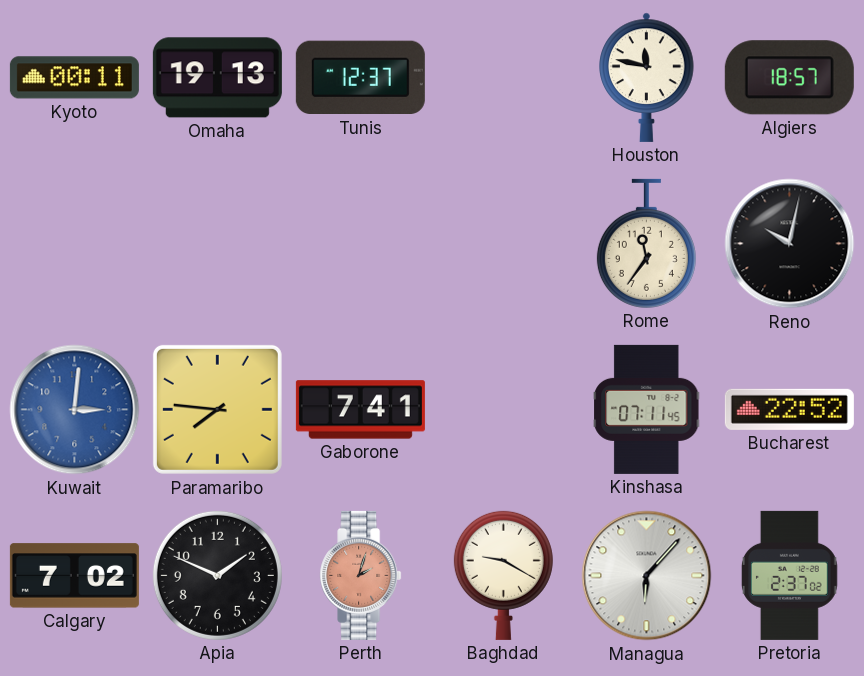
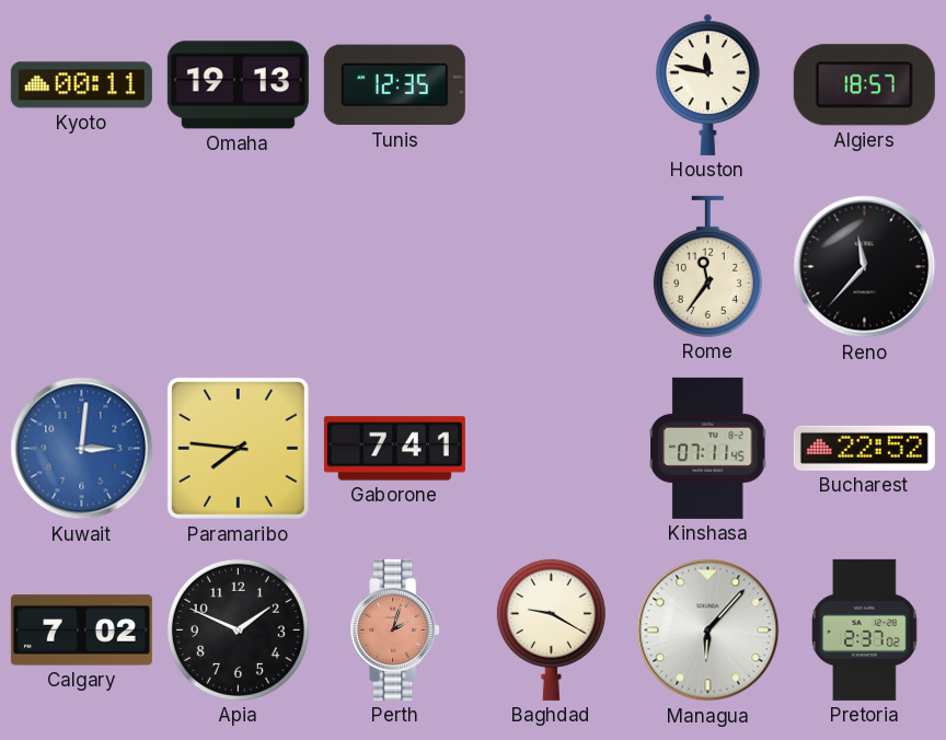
Tunis: 12:37 -> 12:35
Reno: 10:02 -> 11:37
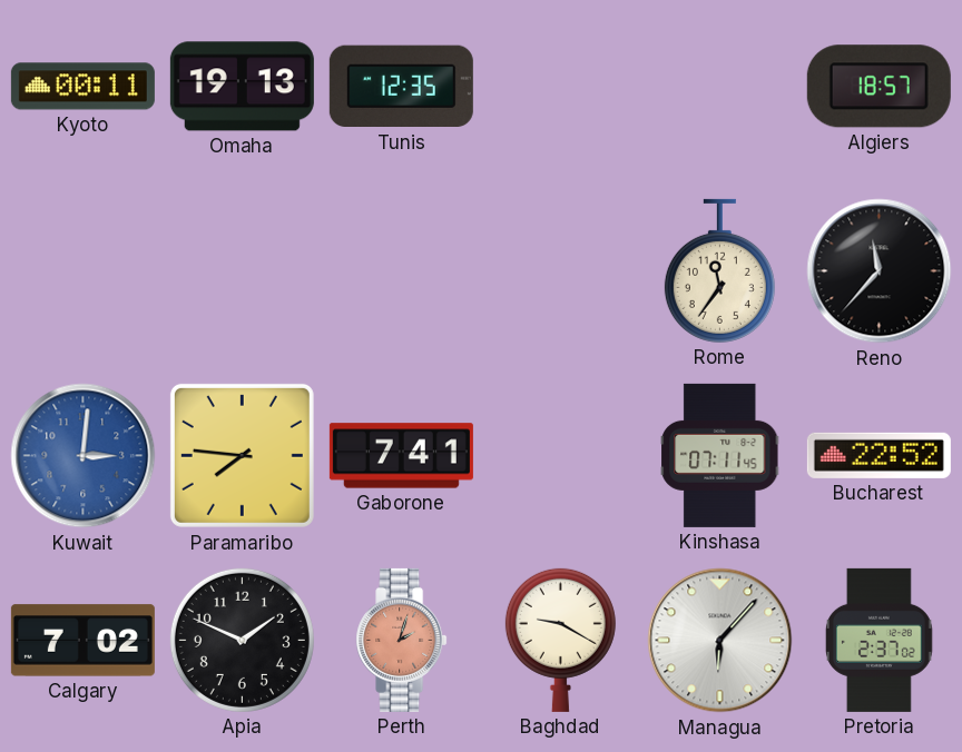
Houston: 11:47 -> none
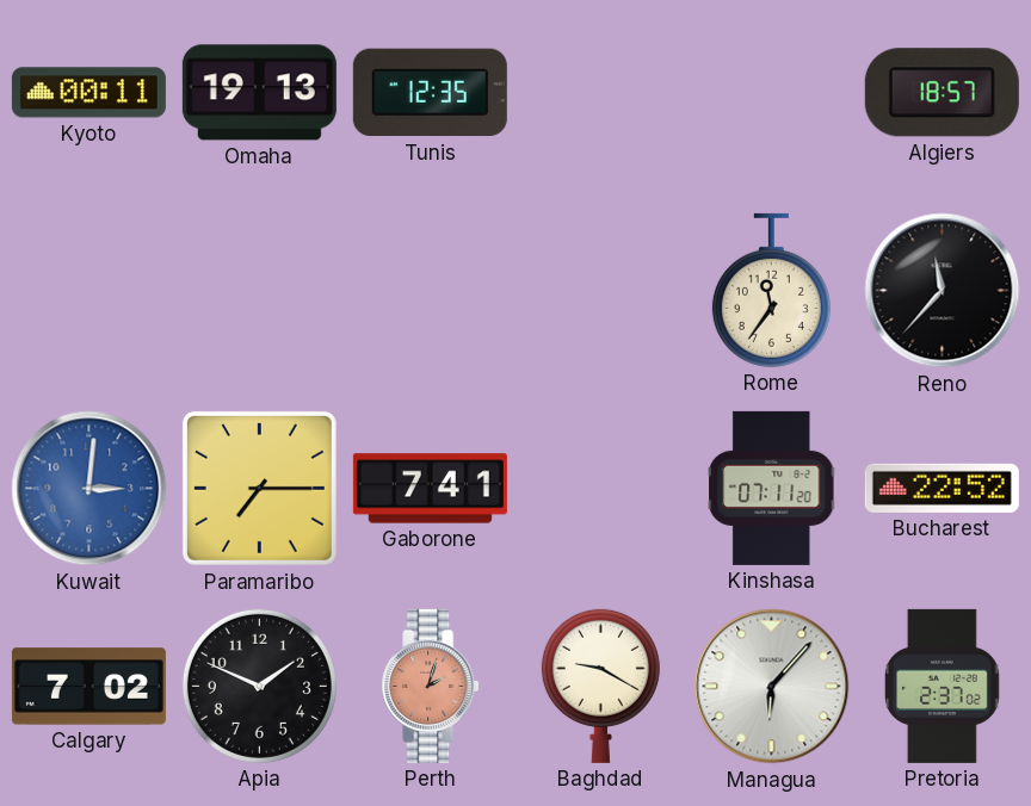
Paramaribo: 7:46 -> 7:15
Kinshasa: 07:11:45 -> 07:11:20
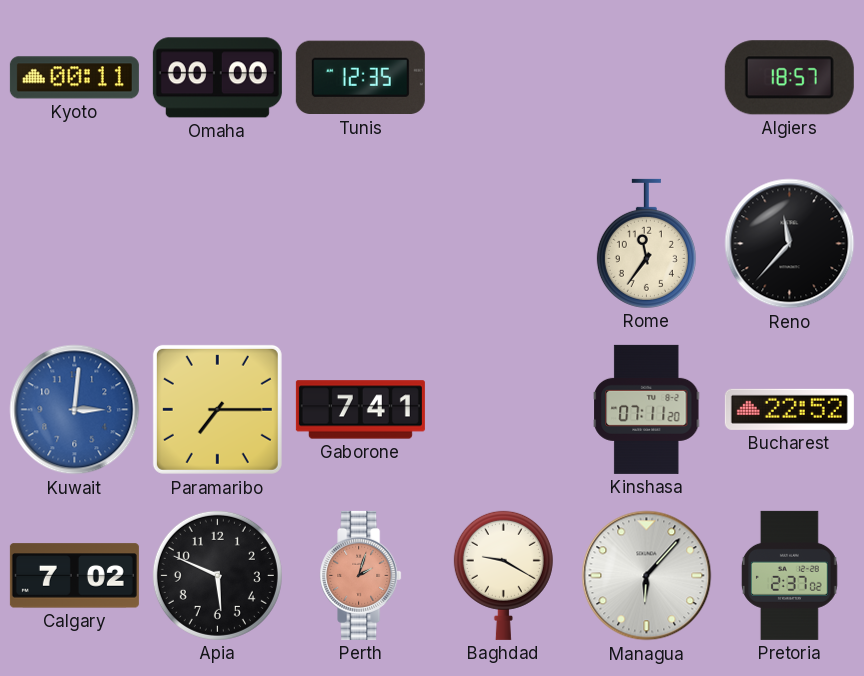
Omaha: 19:13 -> 00:00
Apia: 1:49 -> 5:49
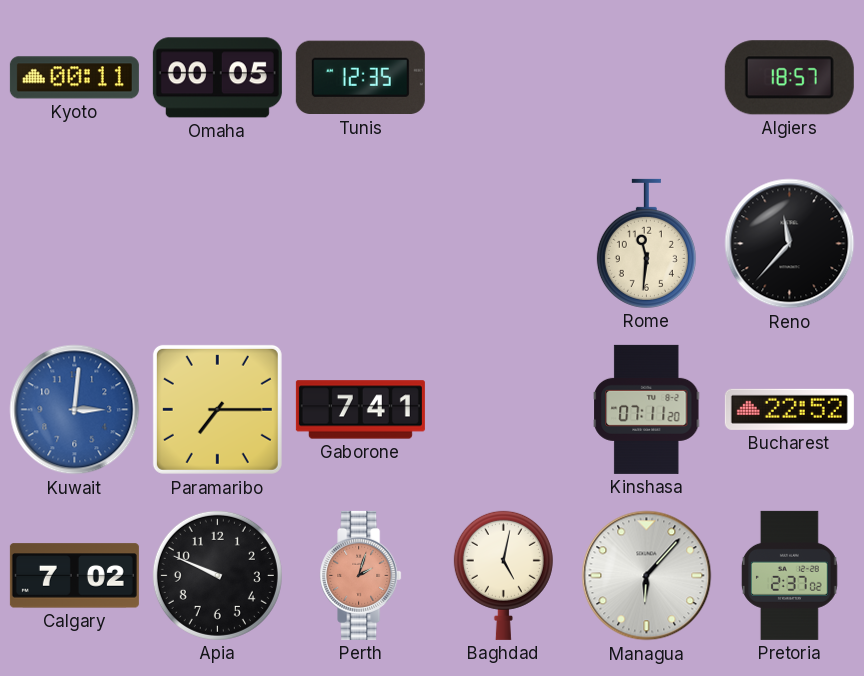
Omaha: 00:00 -> 00:05
Rome: 11:36 -> 11:31
Apia: 5:49 -> 9:49
Baghdad: 9:20 -> 5:02
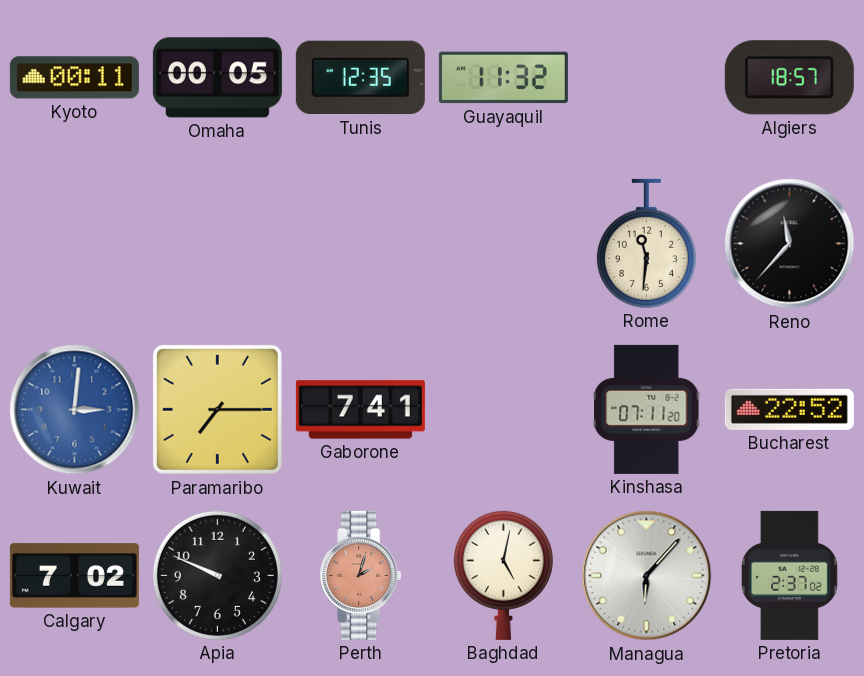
Guayaquil: none -> 11:32
